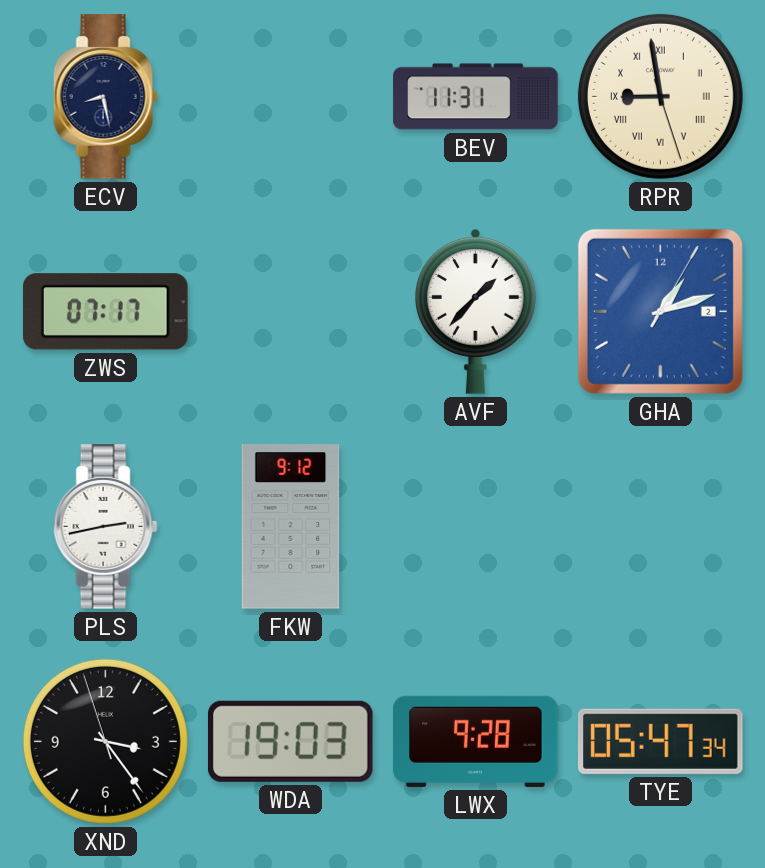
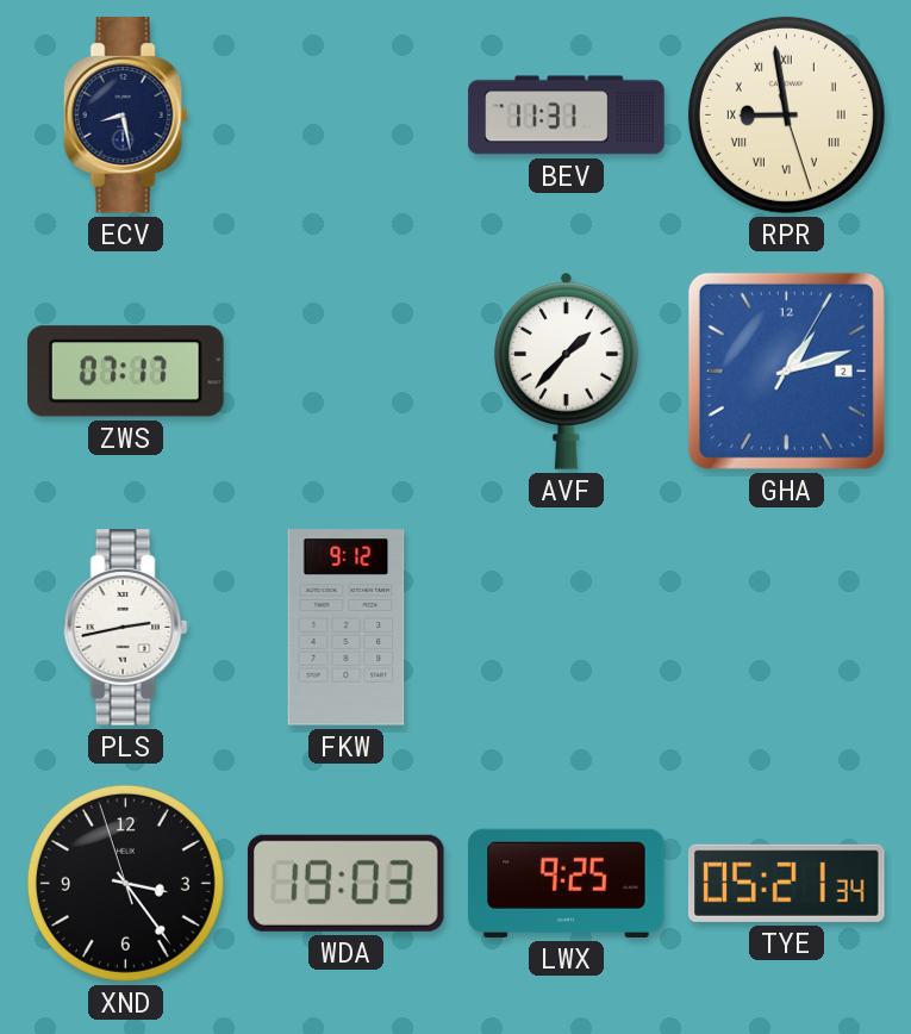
LWX: 9:28 -> 9:25
TYE: 05:47 -> 05:21
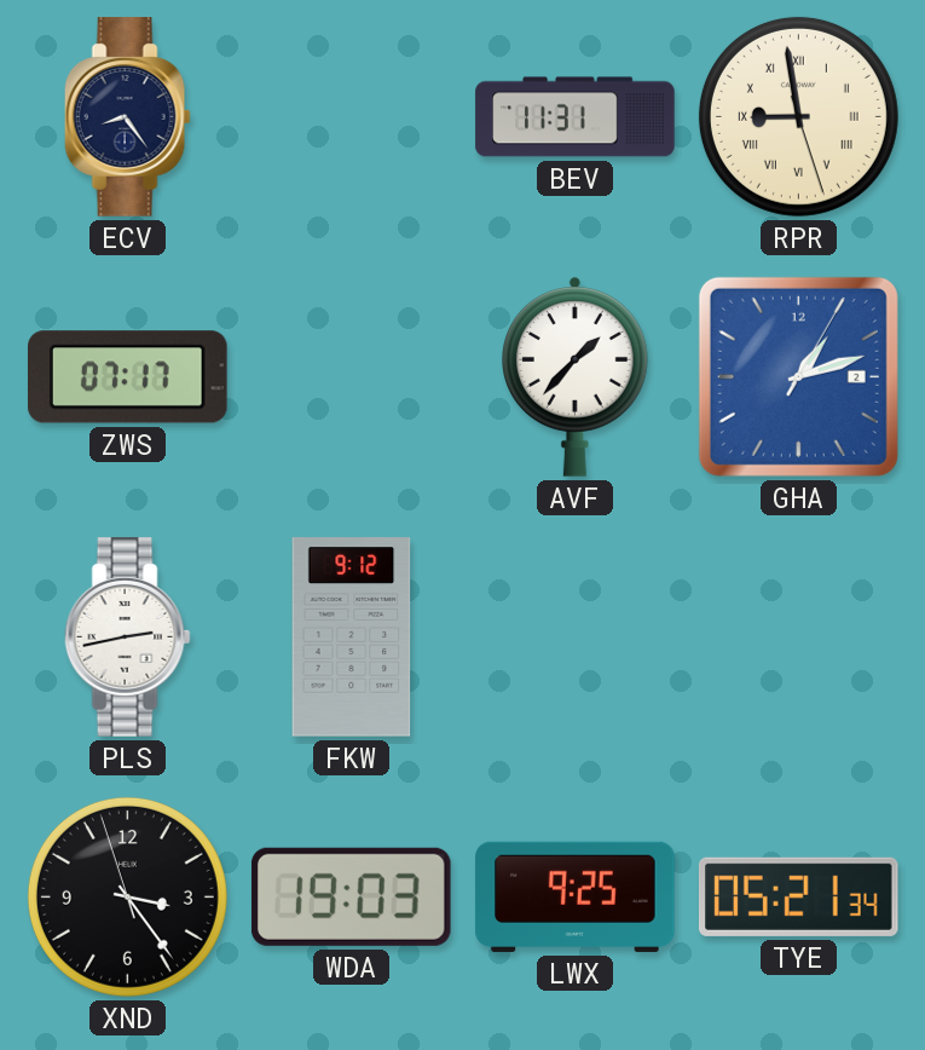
ECV: 8:28 -> 8:24
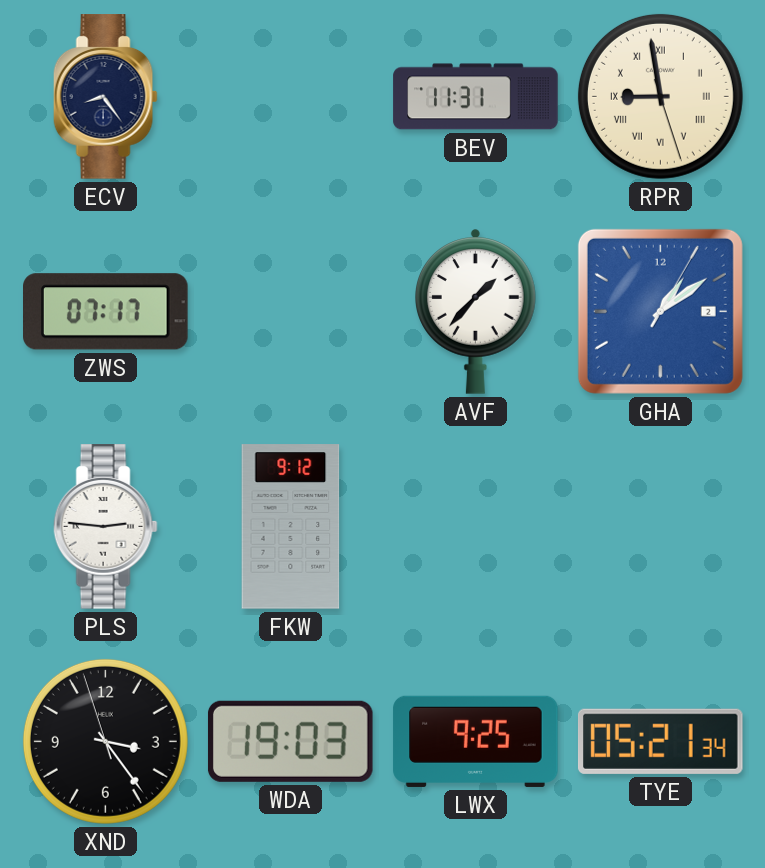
GHA: 1:12 -> 1:09
PLS: 2:43 -> 2:46
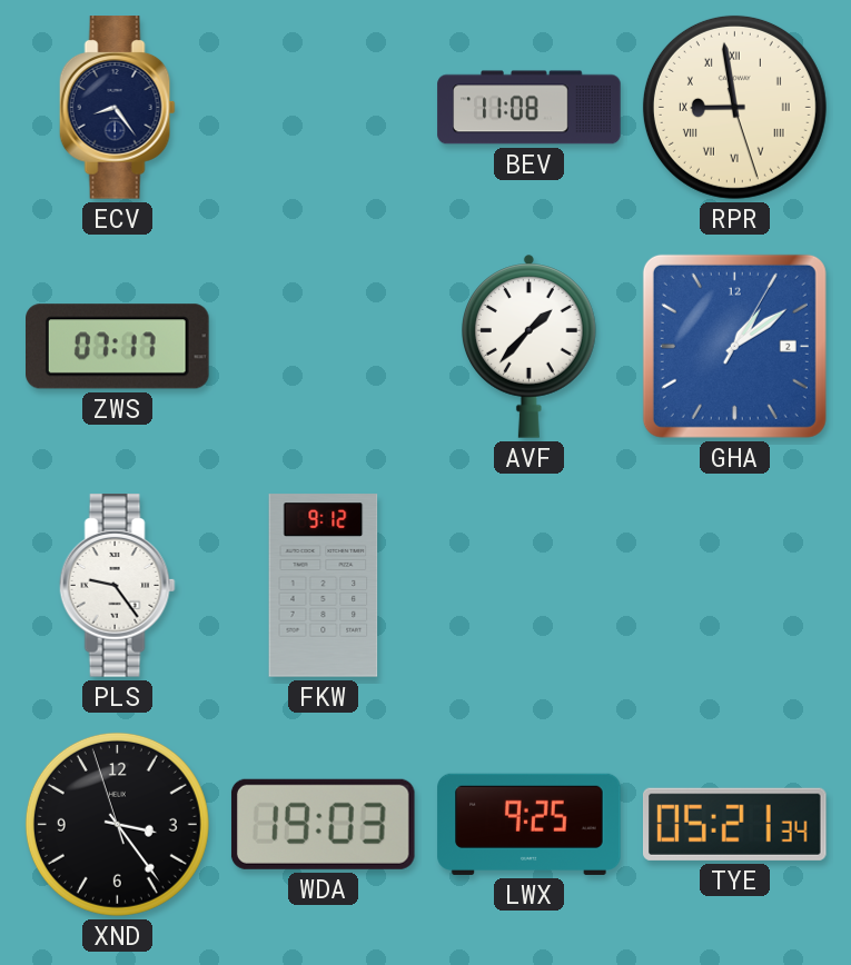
BEV: 11:31 -> 11:08
PLS: 2:46 -> 9:24
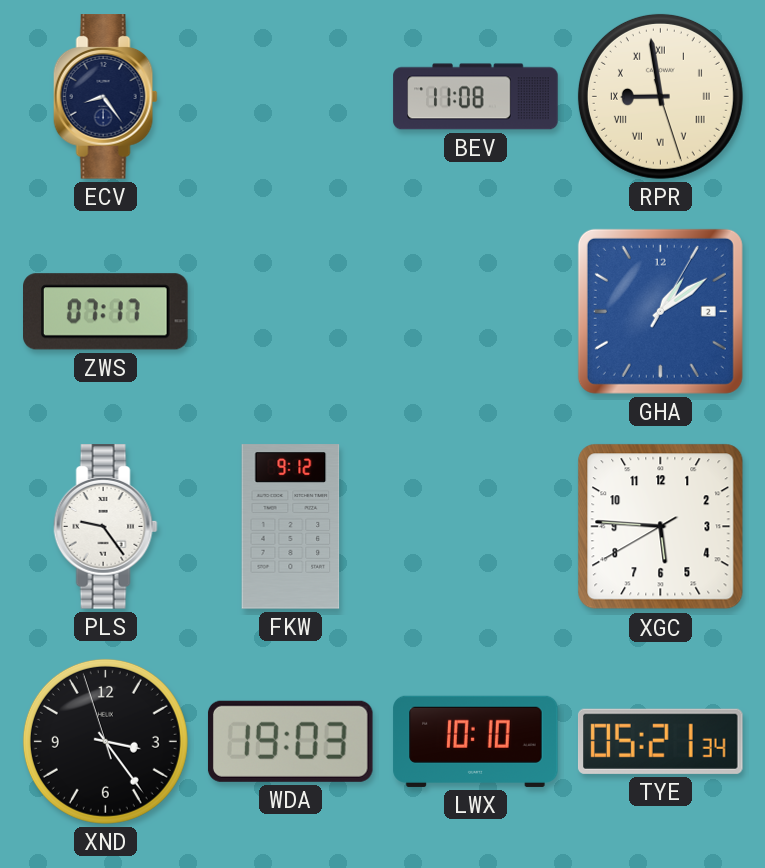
AVF: 1:37 -> none
XGC: none -> 5:45
LWX: 9:25 -> 10:10
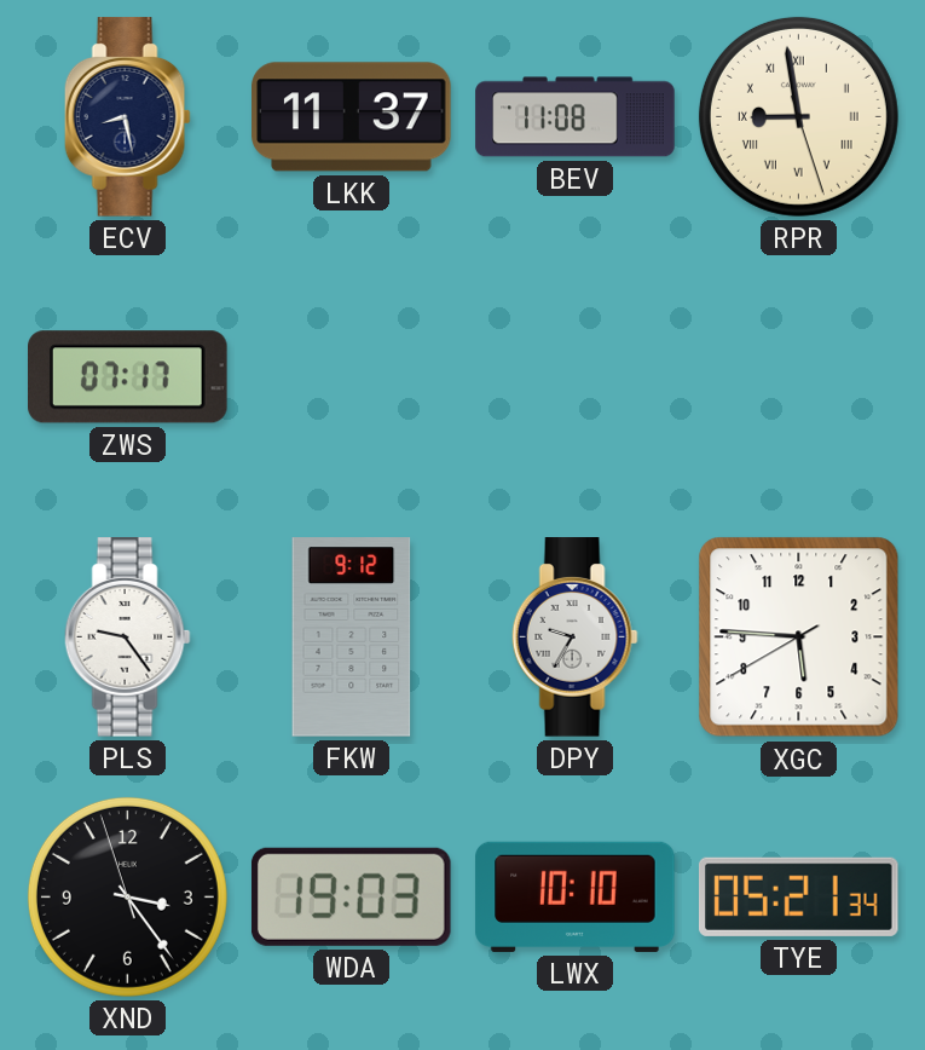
ECV: 8:24 -> 8:28
LKK: none -> 11:37
GHA: 1:09 -> none
DPY: none -> 9:35
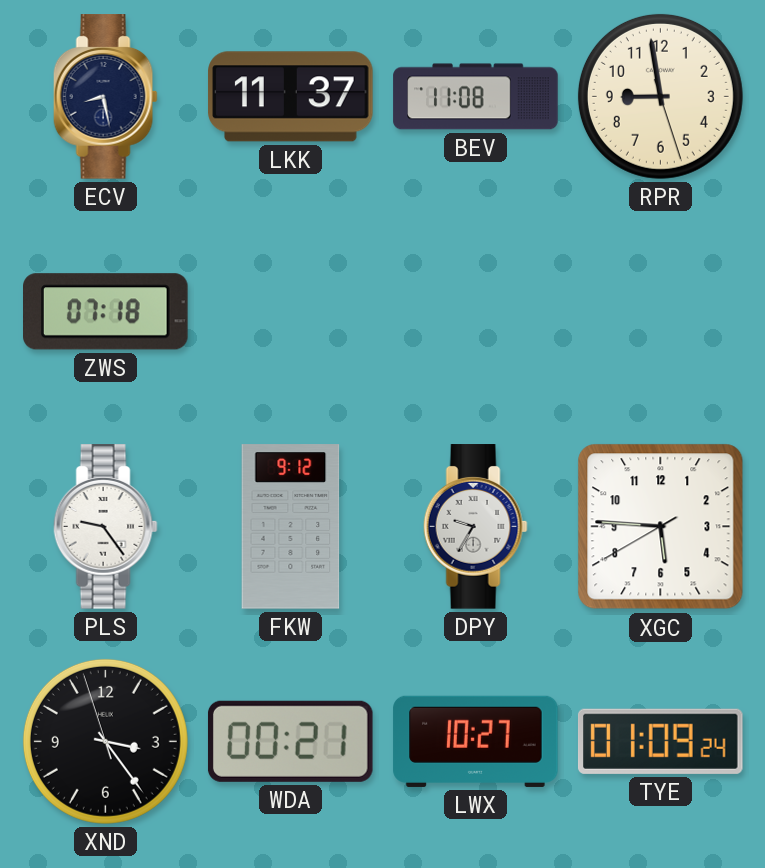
RPR numerals: Roman -> Arabic
ZWS: 07:17 -> 07:18
WDA: 19:03 -> 00:21
LWX: 10:10 -> 10:27
TYE: 05:21 -> 01:09
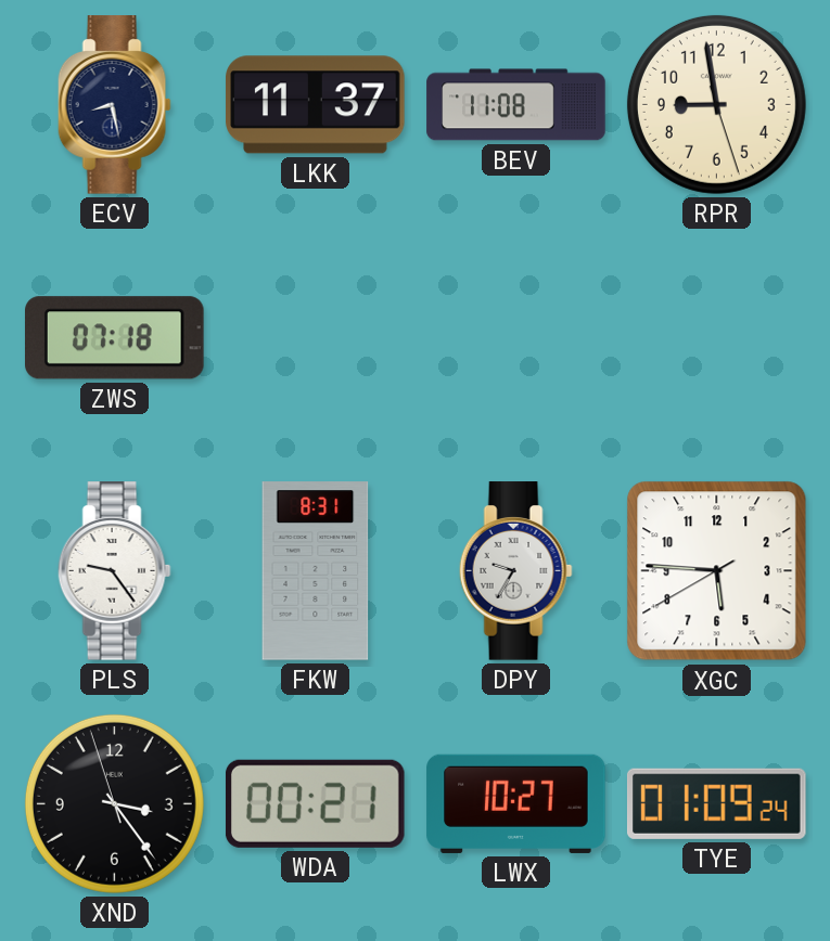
FKW: 9:12 -> 8:31
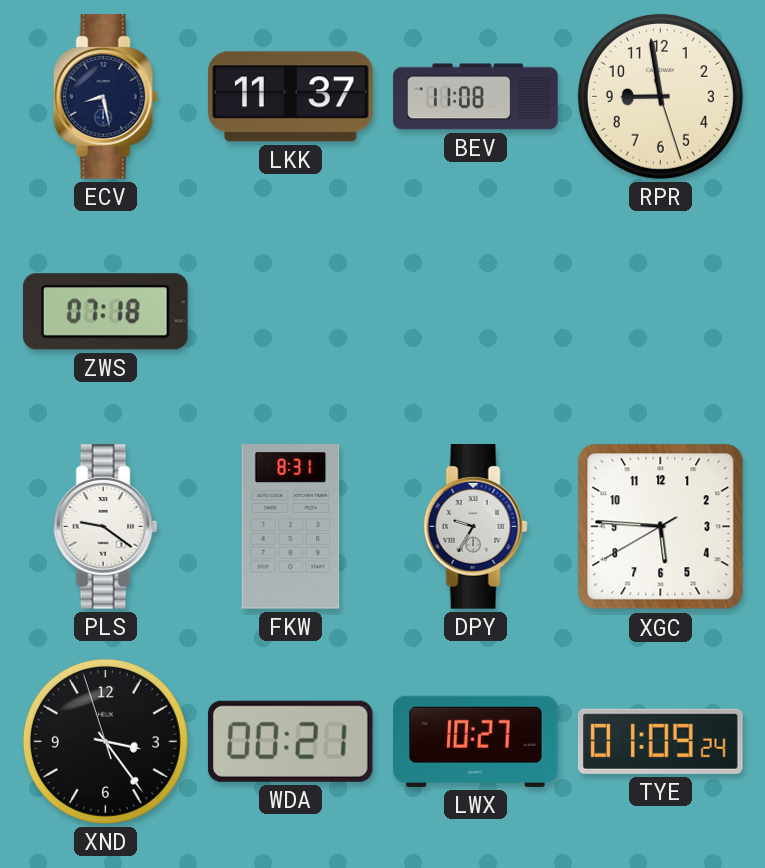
PLS: 9:24 -> 9:21
